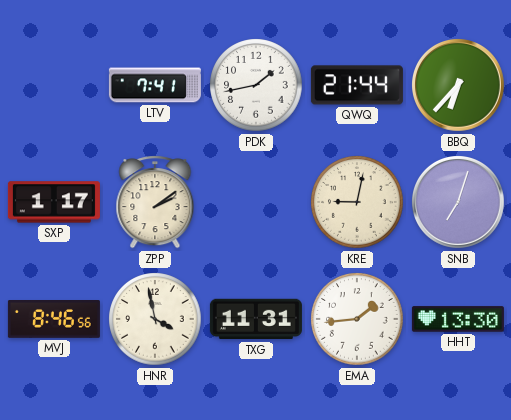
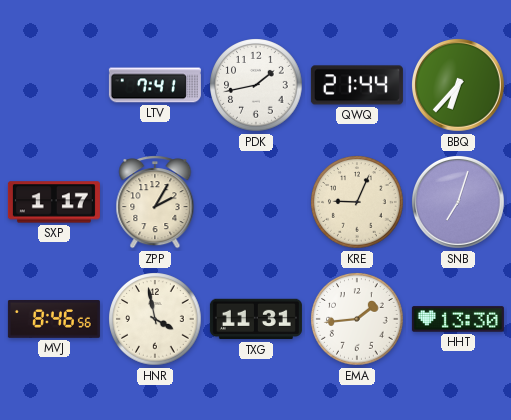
ZPP: 2:09 -> 2:05
KRE: 9:02 -> 9:04
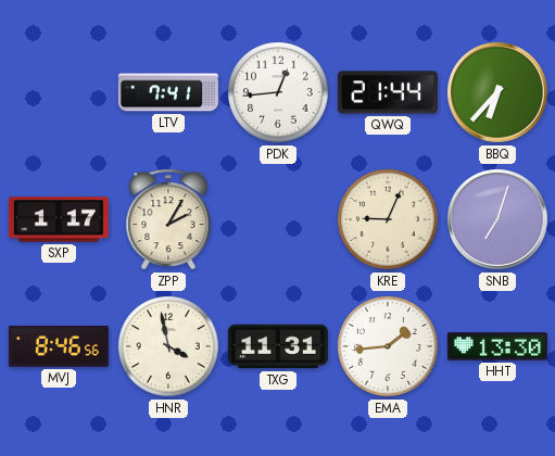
PDK: 1:43 -> 12:44
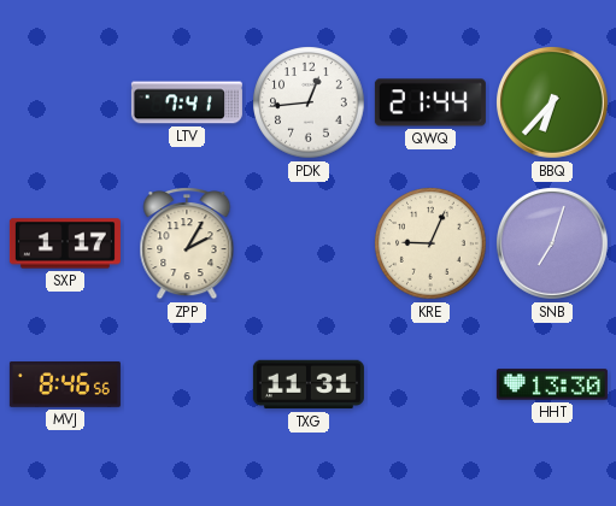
HNR: 3:58 -> none
EMA: 1:44 -> none
